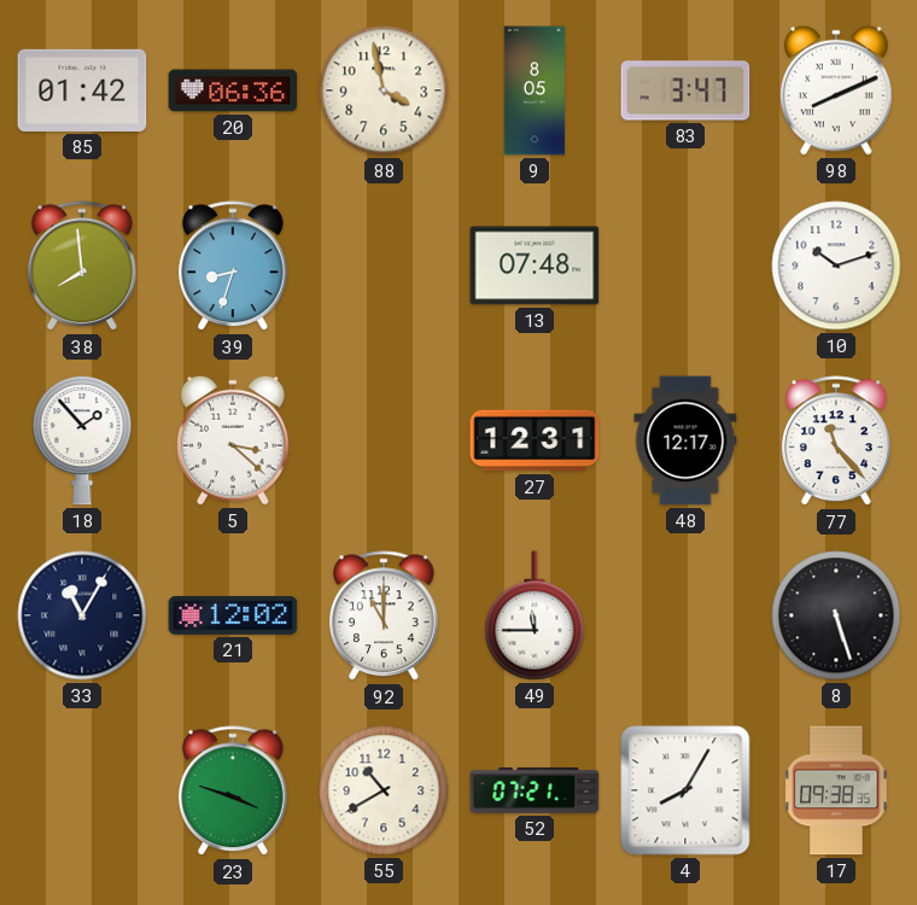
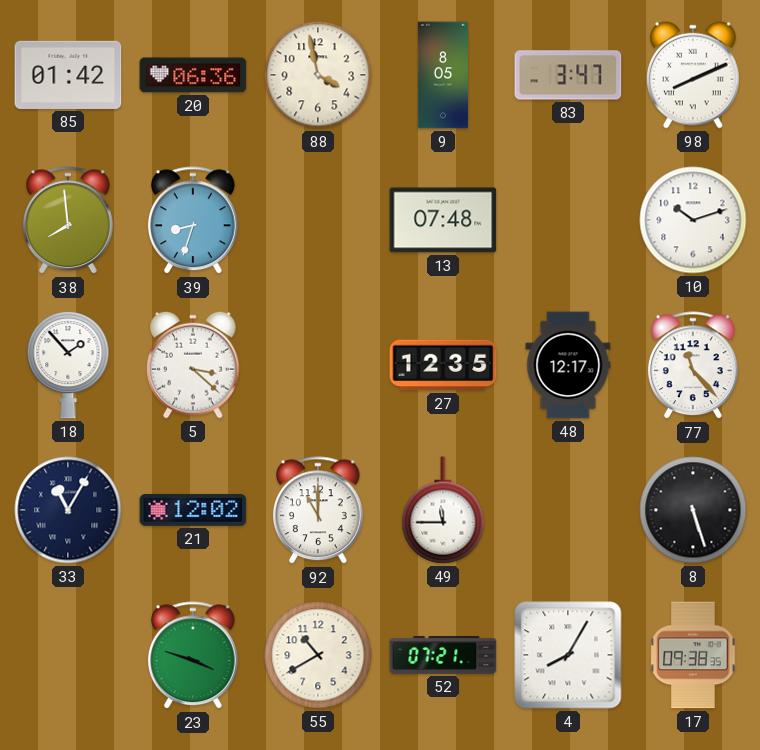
27: 12:31 -> 12:35
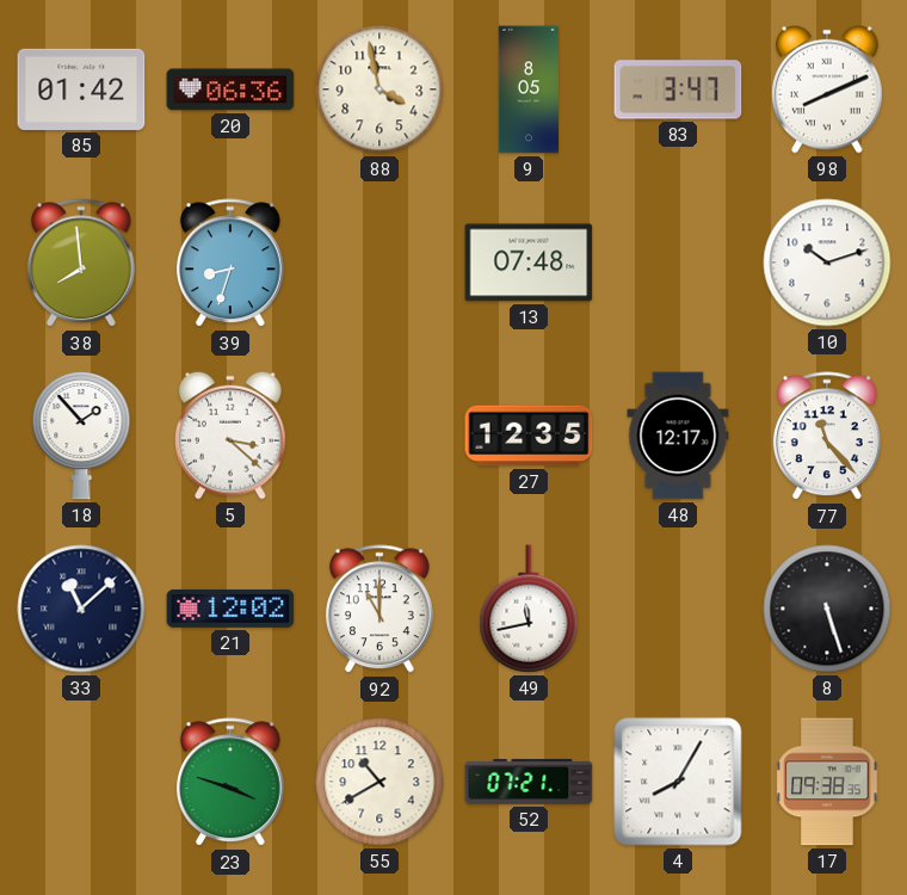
33: 11:05 -> 11:08
49: 11:45 -> 11:43
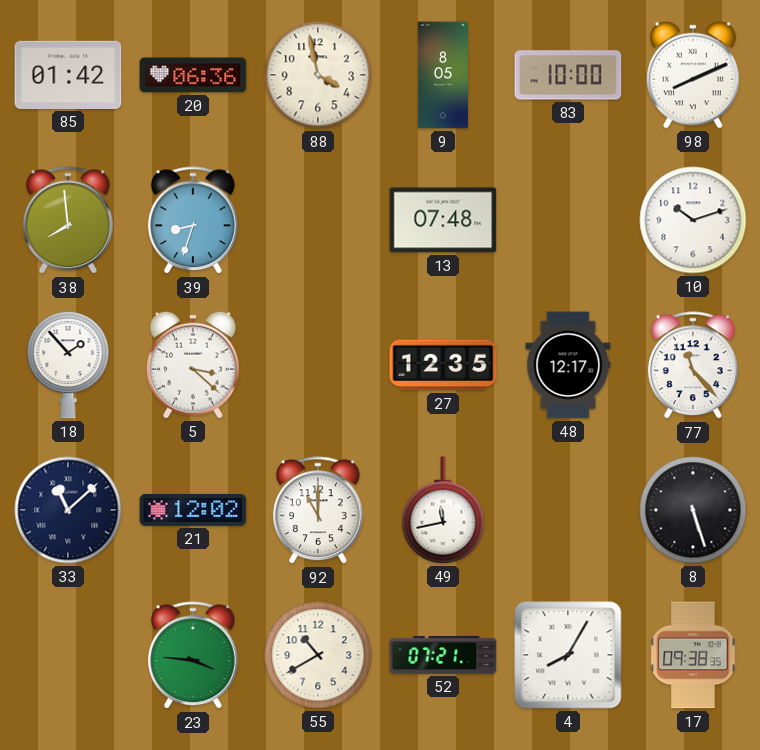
83: 3:47 -> 10:00
23: 3:48 -> 3:46
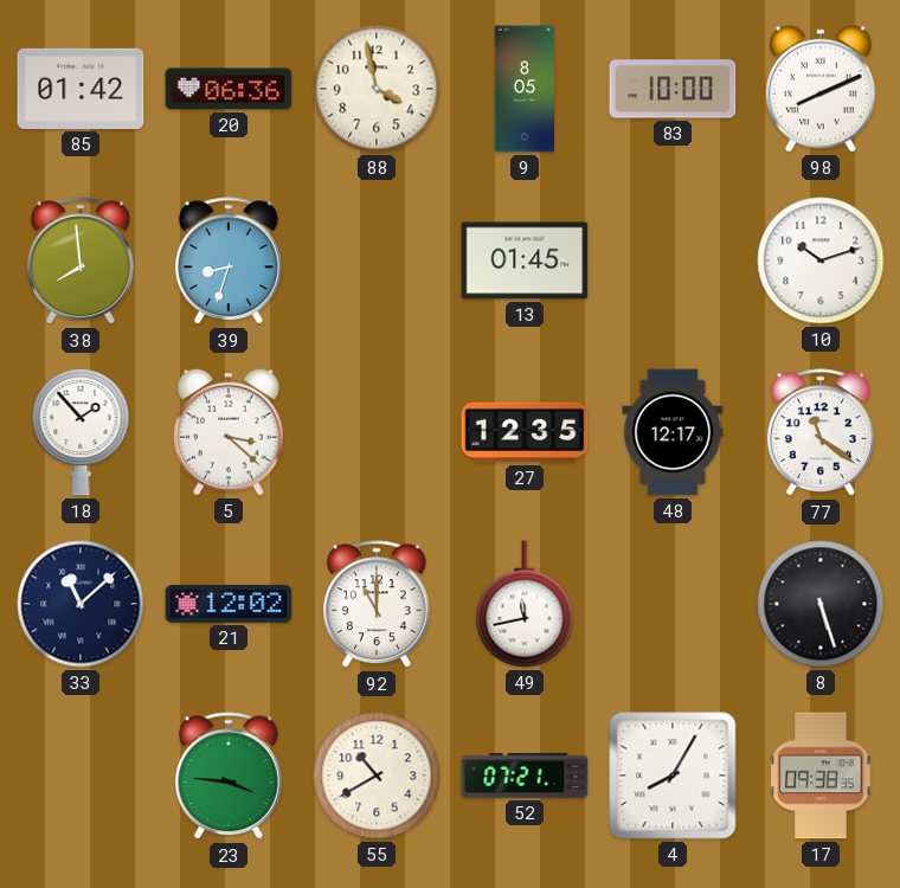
13: 07:48 -> 01:45
77: 11:23 -> 11:21
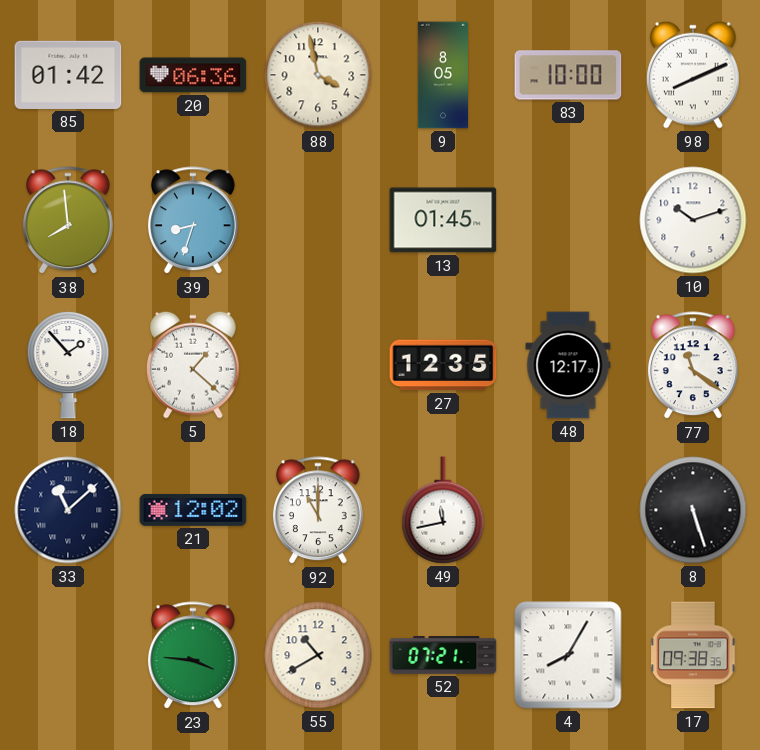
5: 3:22 -> 1:22
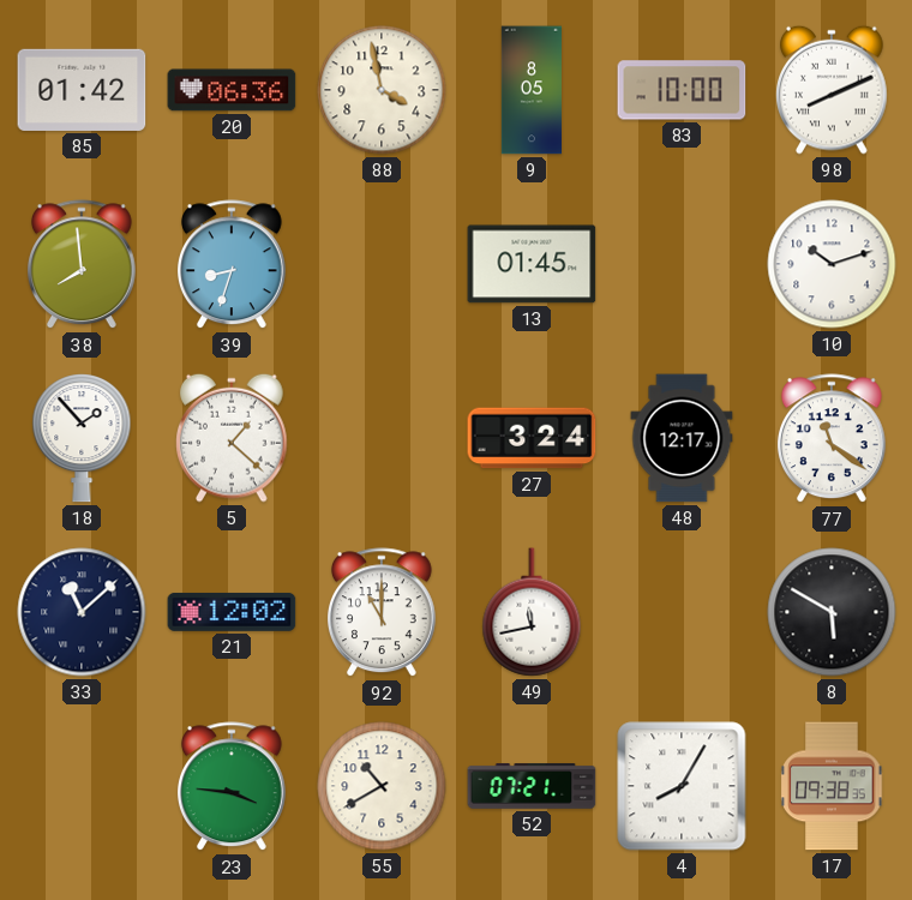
27: 12:35 -> 3:24
8: 5:27 -> 5:50
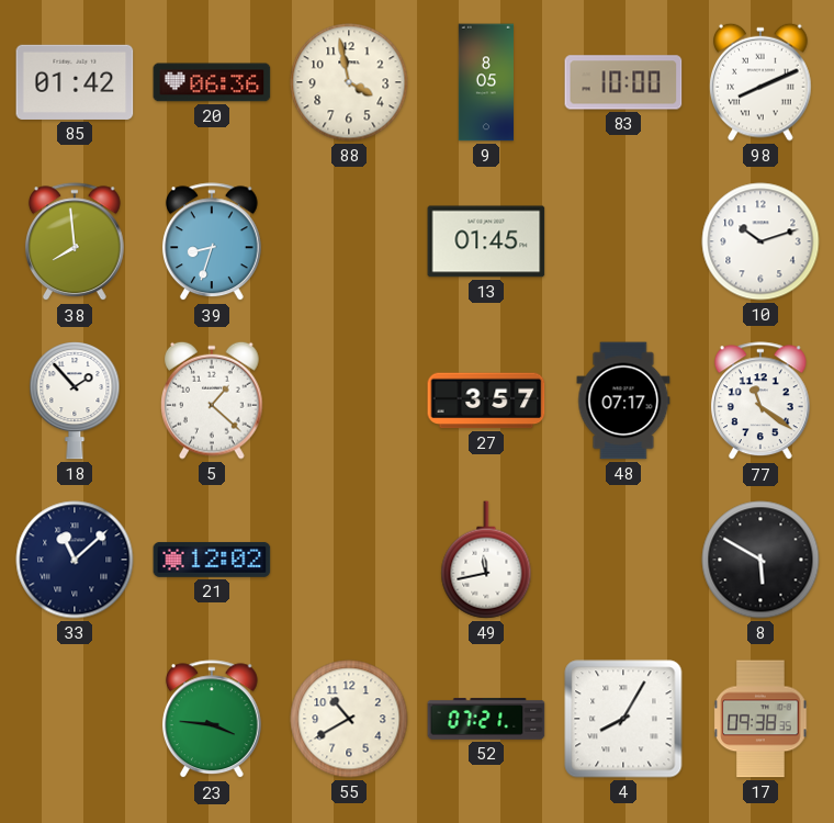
27: 3:24 -> 3:57
48: 12:17 -> 07:17
92: 11:00 -> none
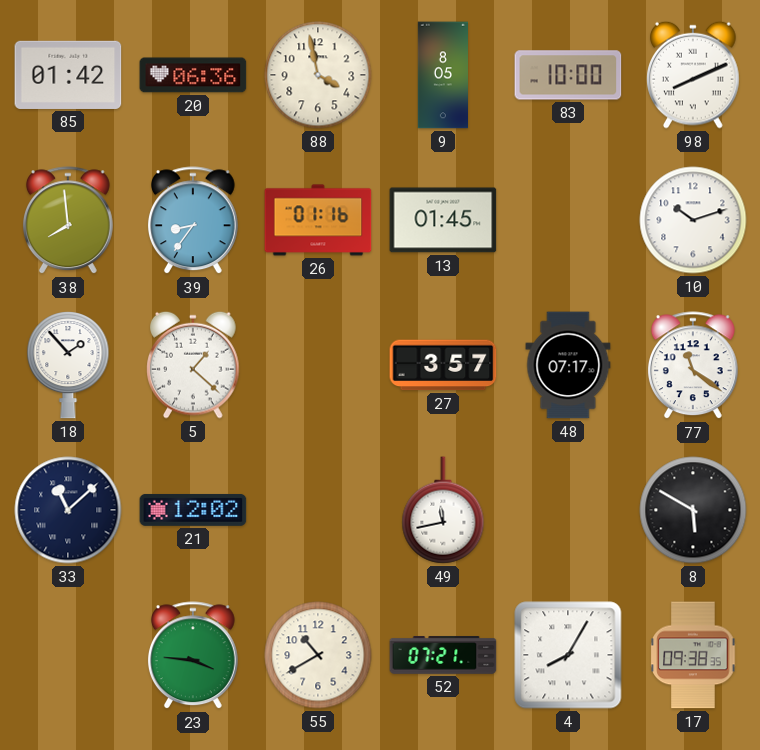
39: 8:33 -> 8:36
26: none -> 01:16
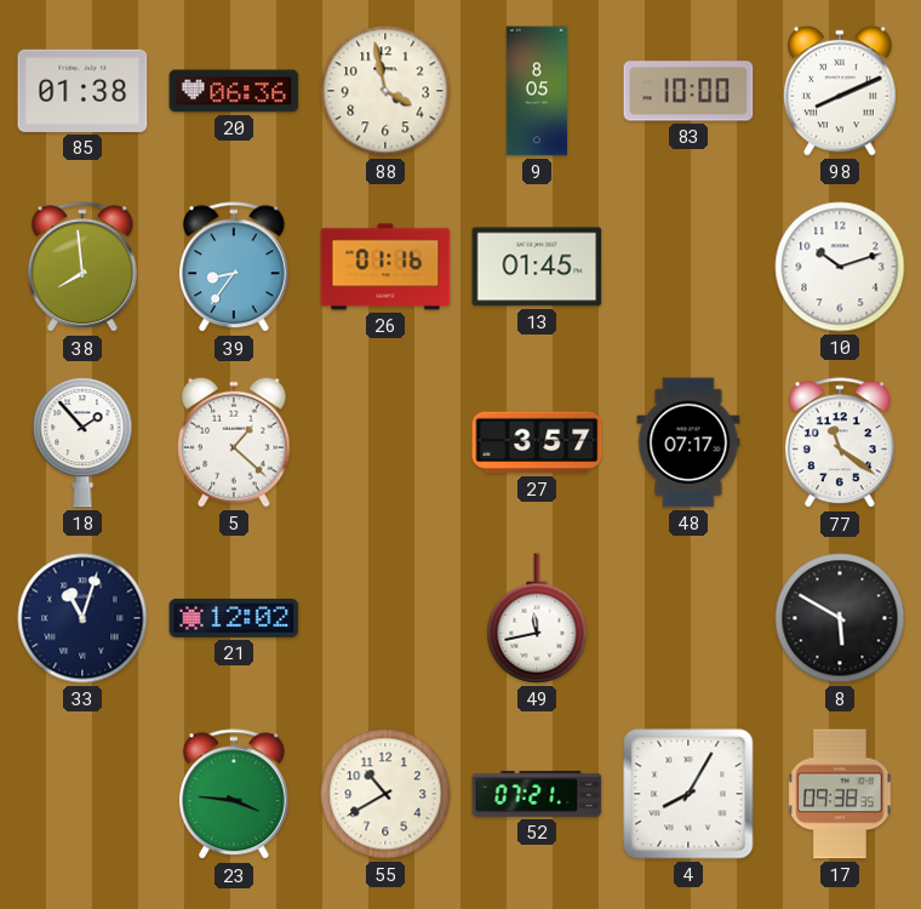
85: 01:42 -> 01:38
33: 11:08 -> 11:03
